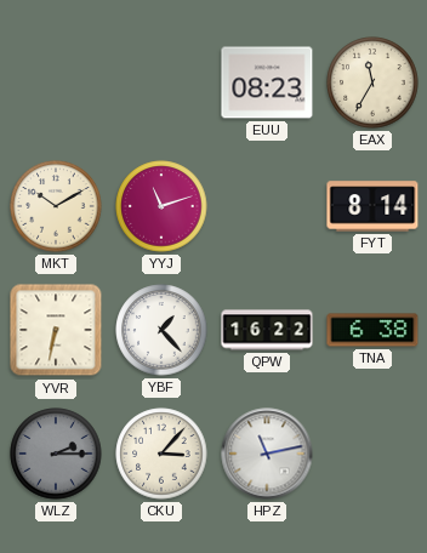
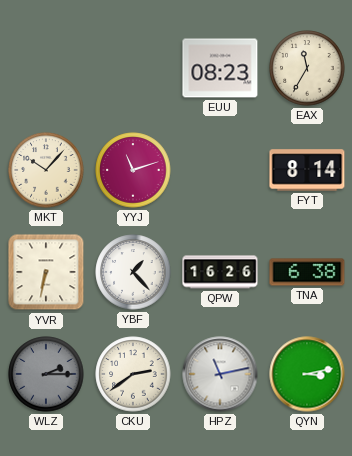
MKT: 10:10 -> 10:07
QPW: 16:22 -> 16:26
CKU: 3:07 -> 2:39
QYN: none -> 3:13
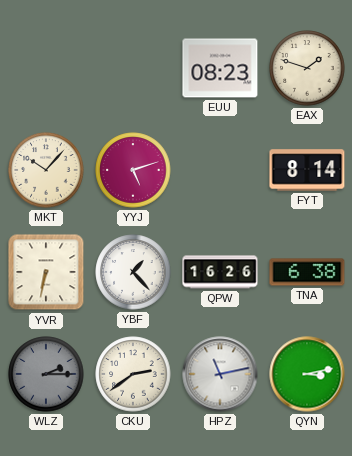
EAX: 11:35 -> 1:48
YYJ: 11:12 -> 5:12
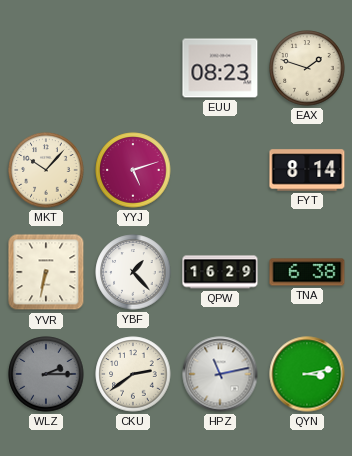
QPW: 16:26 -> 16:29
